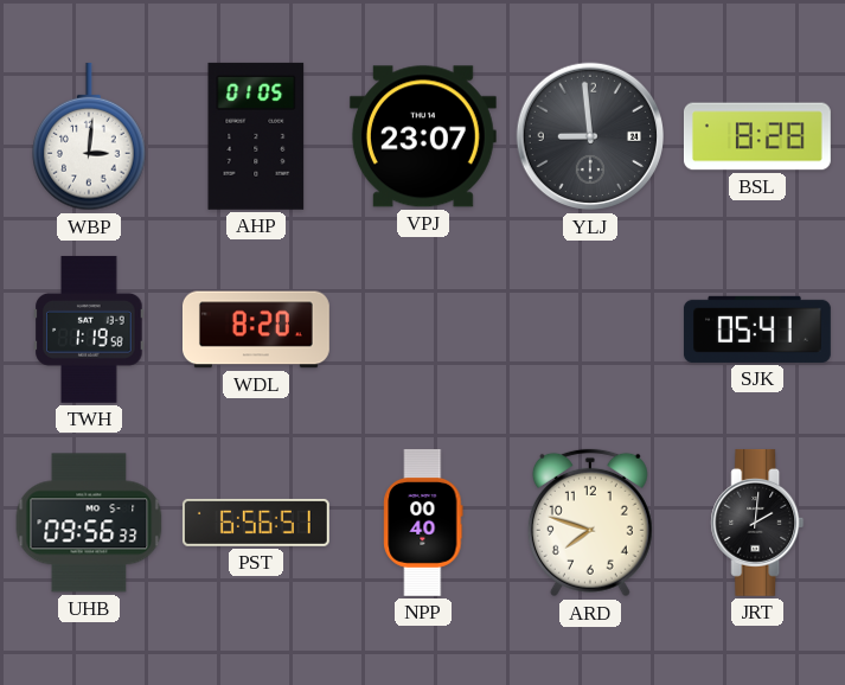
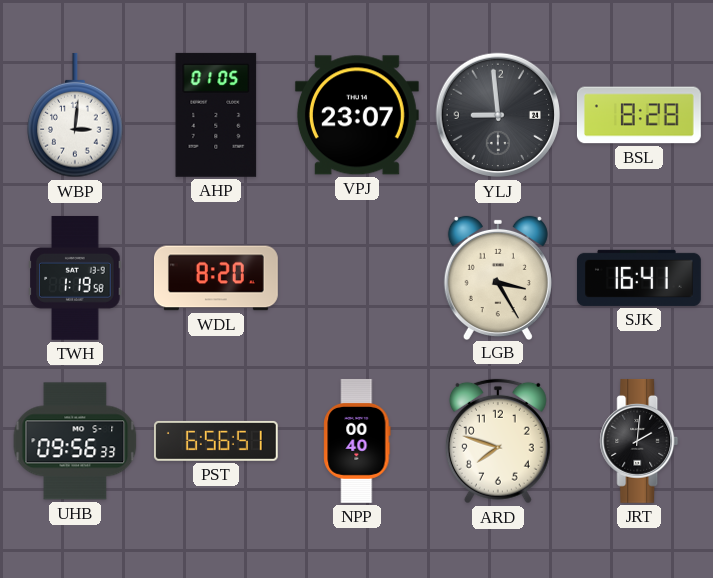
LGB: none -> 3:25
SJK: 05:41 -> 16:41
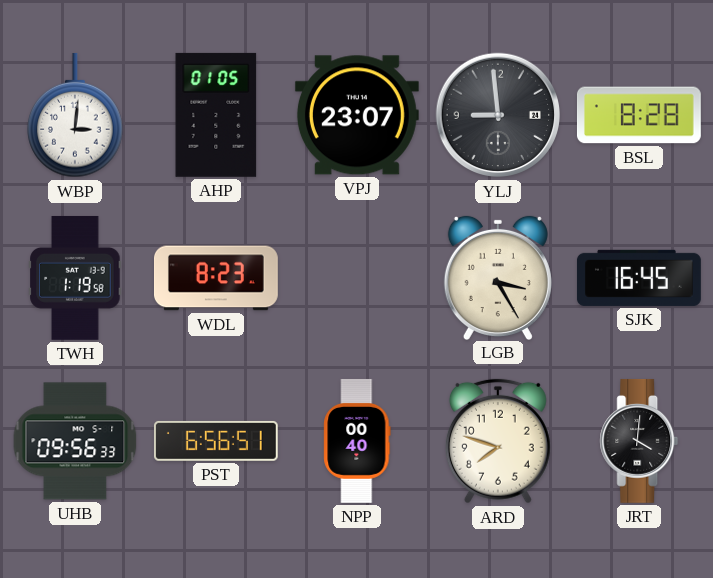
WDL: 8:20 -> 8:23
SJK: 16:41 -> 16:45
JRT: 2:01 -> 4:01
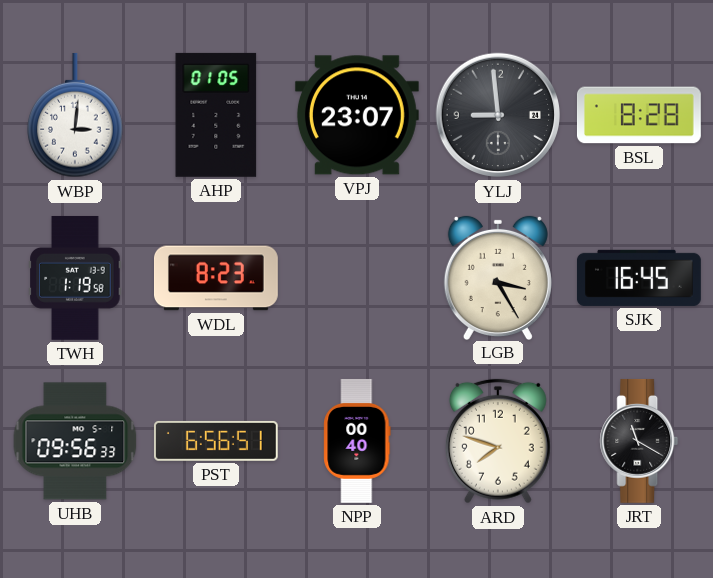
JRT: 4:01 -> 11:20
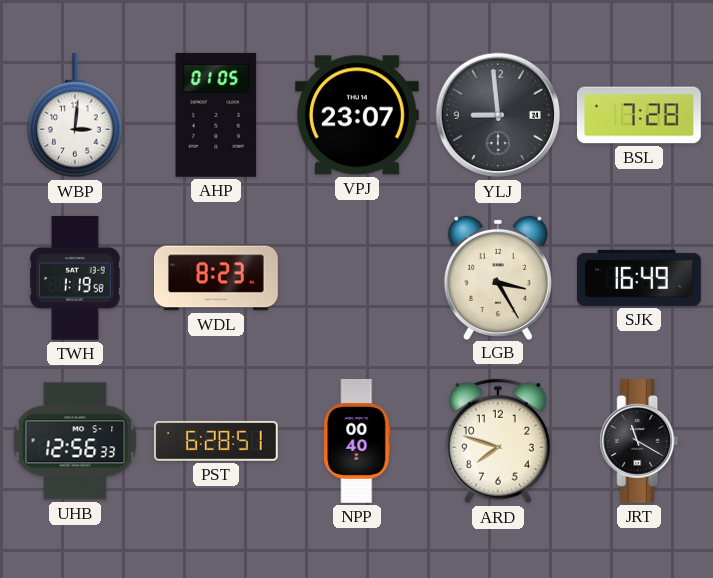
BSL: 8:28 -> 7:28
SJK: 16:45 -> 16:49
UHB: 09:56 -> 12:56
PST: 6:56 -> 6:28
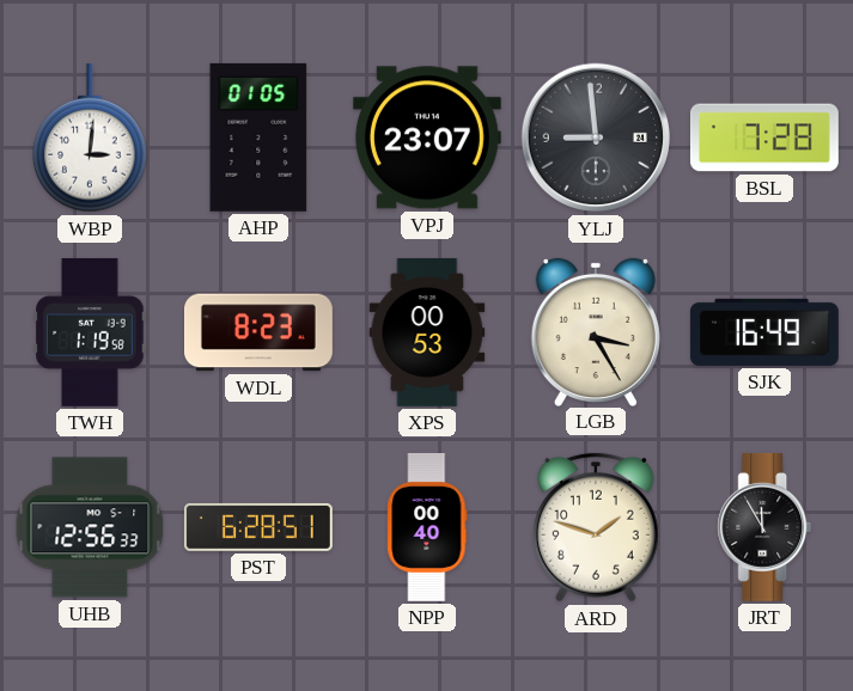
XPS: none -> 00:53
ARD: 7:48 -> 1:48
JRT: 11:20 -> 11:55
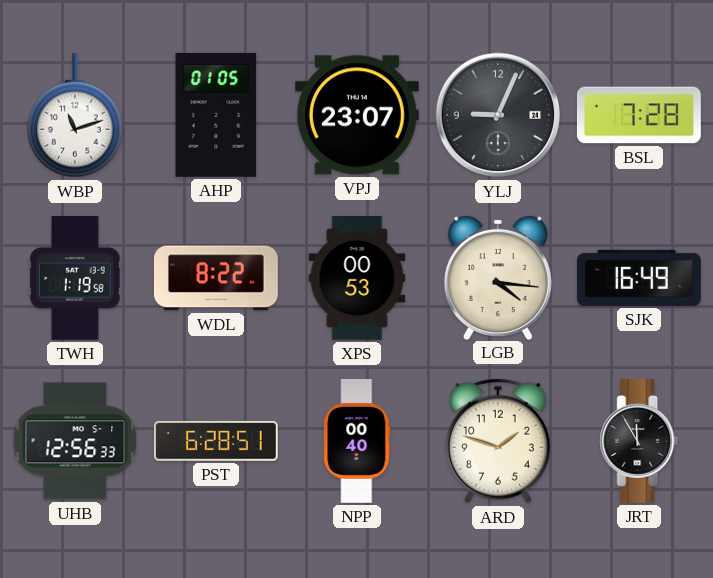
WBP: 3:01 -> 11:12
YLJ: 8:59 -> 9:04
WDL: 8:23 -> 8:22
LGB: 3:25 -> 4:16
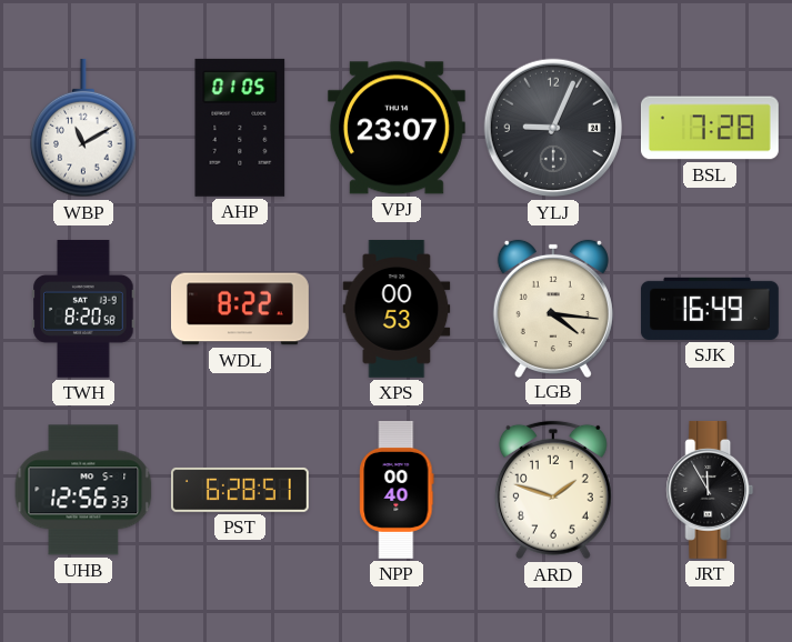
WBP: 11:12 -> 11:10
TWH: 1:19 -> 8:20
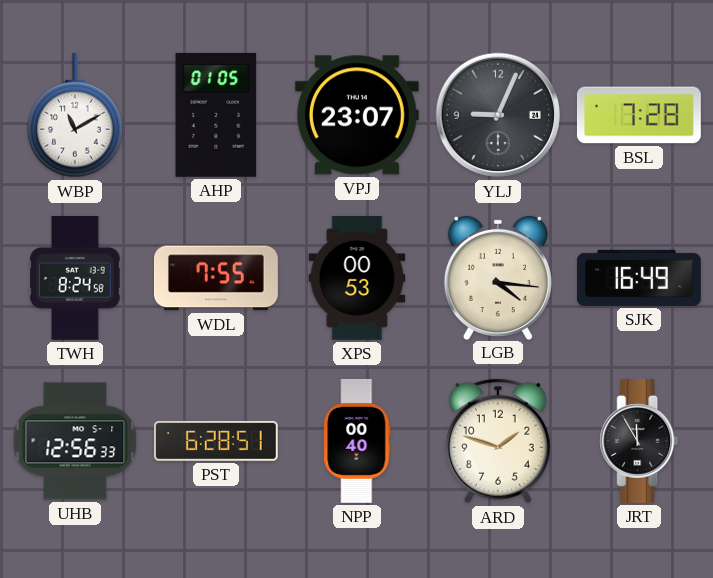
TWH: 8:20 -> 8:24
WDL: 8:22 -> 7:55
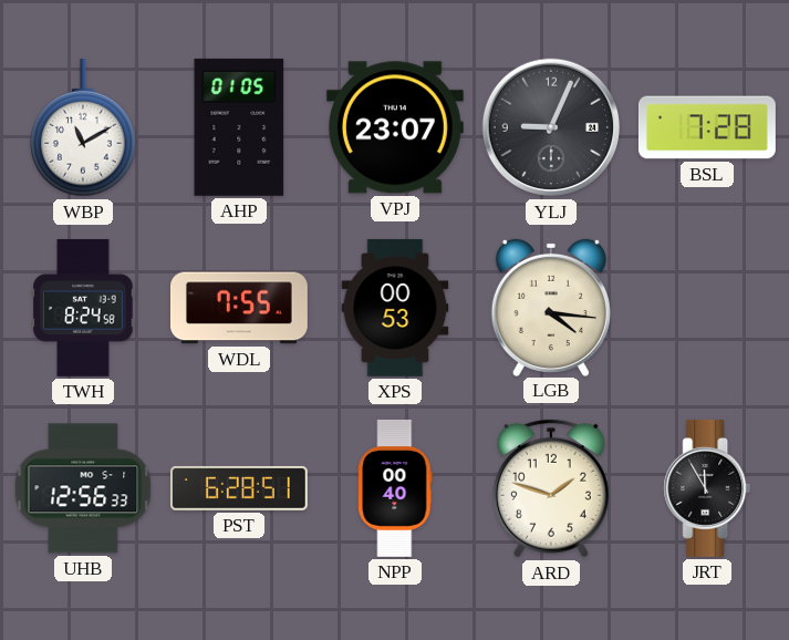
SJK: 16:49 -> none
